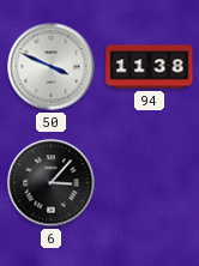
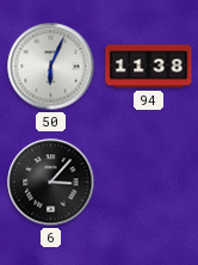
50: 3:49 -> 6:04
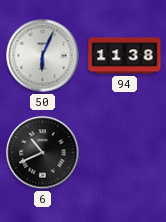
6: 3:07 -> 10:41
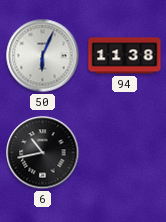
6: 10:41 -> 10:43
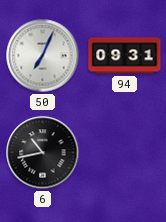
50: 6:04 -> 7:04
94: 11:38 -> 09:31
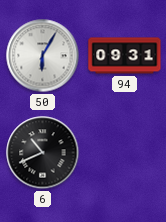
50: 7:04 -> 6:05
6: 10:43 -> 10:41
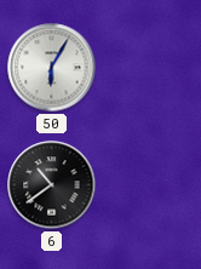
94: 09:31 -> none
6: 10:41 -> 10:39
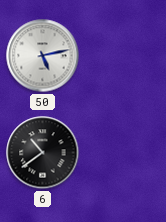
50: 6:05 -> 5:13
